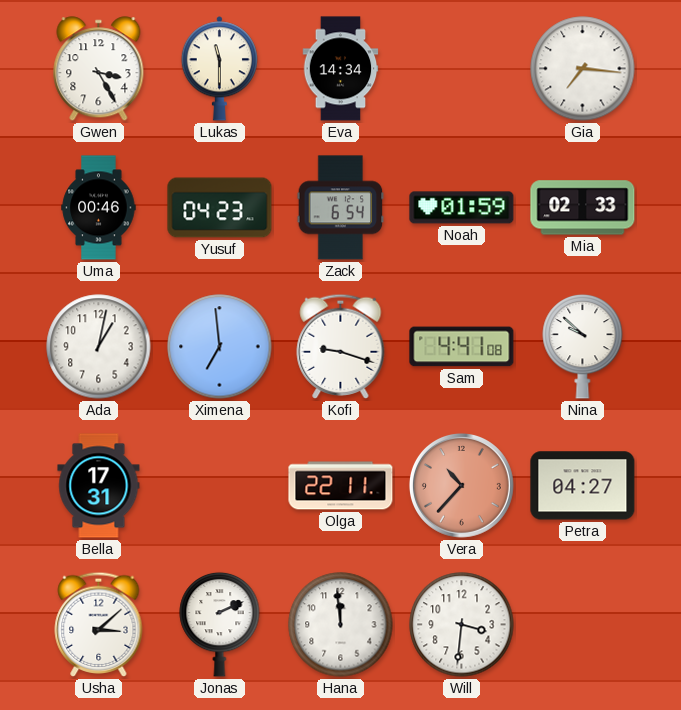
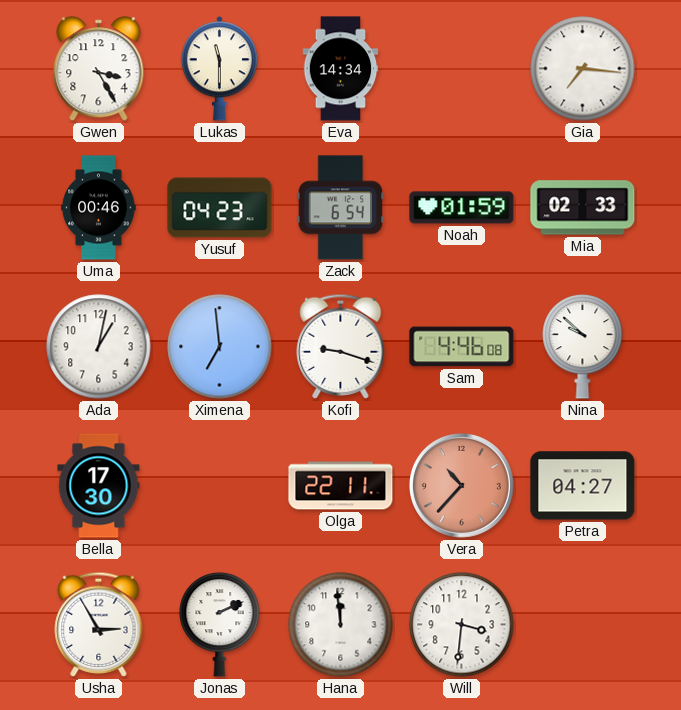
Sam: 4:41 -> 4:46
Bella: 17:31 -> 17:30
Usha: 3:08 -> 2:55
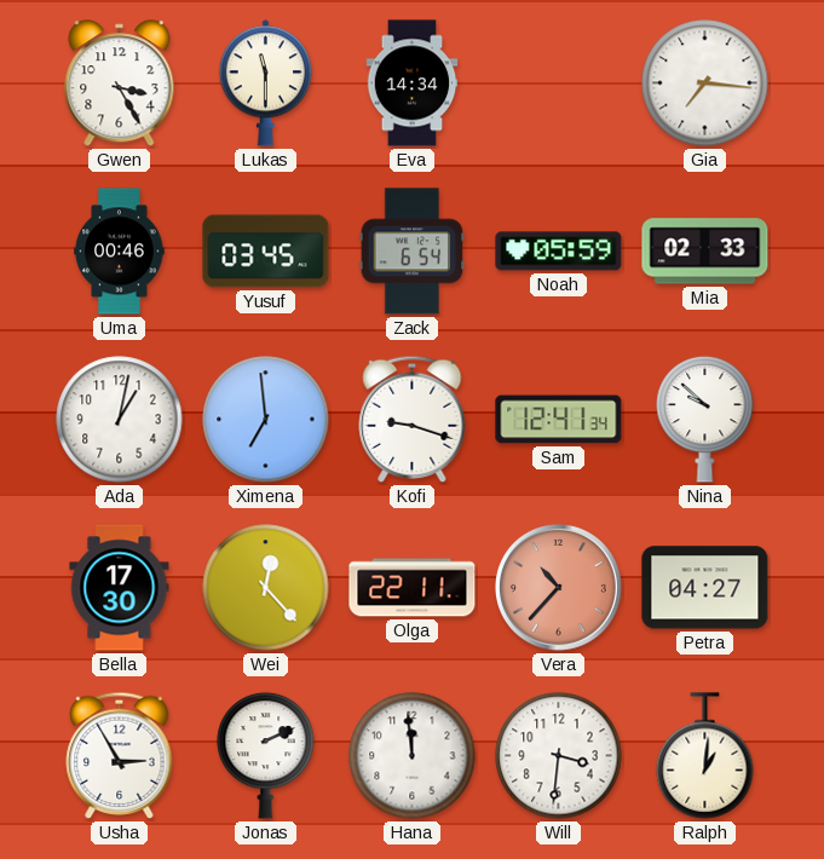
Yusuf: 04:23 -> 03:45
Noah: 01:59 -> 05:59
Sam: 4:46 -> 12:41
Wei: none -> 12:23
Ralph: none -> 1:01
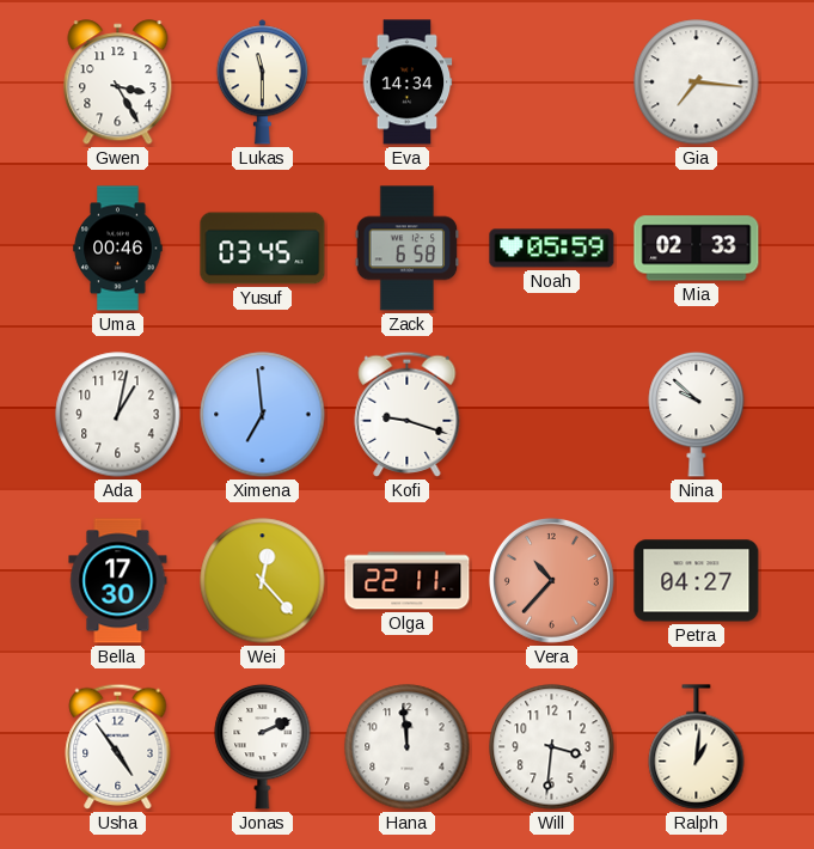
Zack: 6:54 -> 6:58
Sam: 12:41 -> none
Usha: 2:55 -> 4:54
